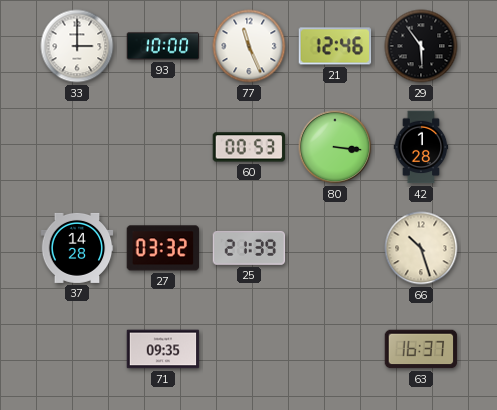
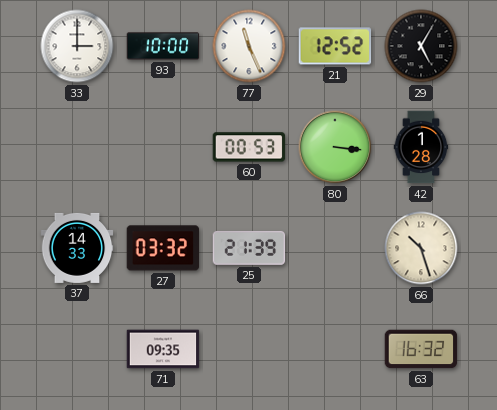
21: 12:46 -> 12:52
29: 5:54 -> 5:05
37: 14:28 -> 14:33
63: 16:37 -> 16:32
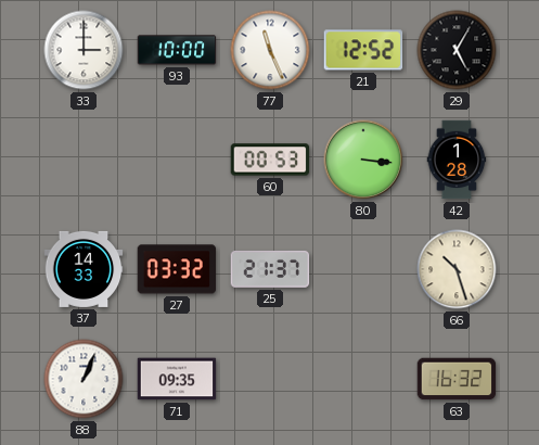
25: 21:39 -> 21:37
88: none -> 1:04
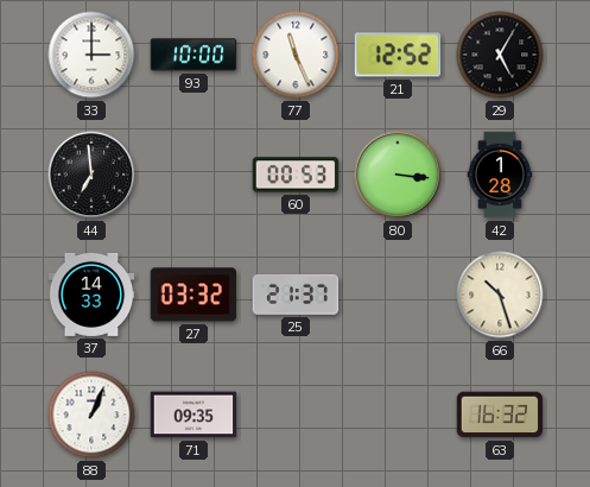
44: none -> 6:59
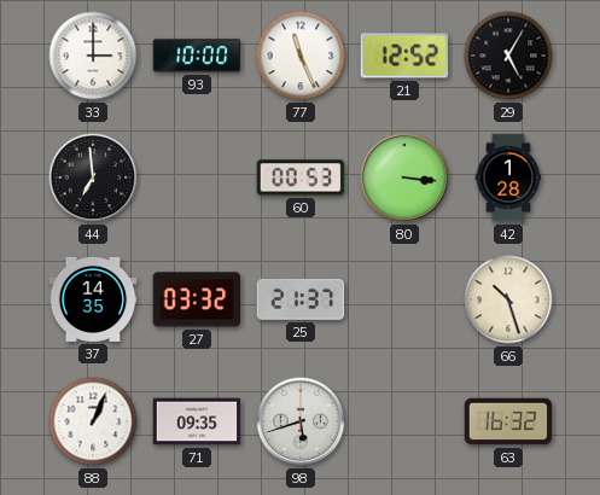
37: 14:33 -> 14:35
98: none -> 5:42
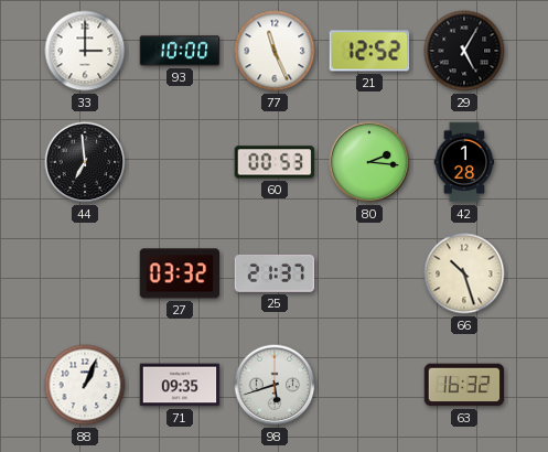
80: 3:16 -> 2:16
37: 14:35 -> none
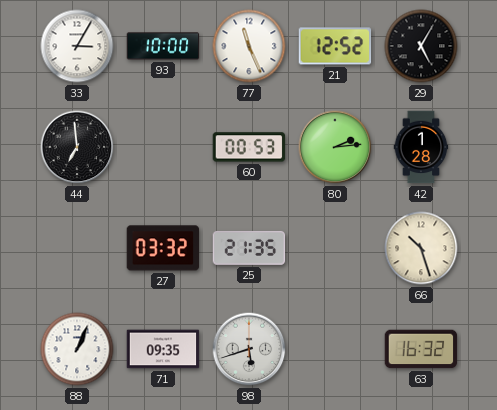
33: 3:00 -> 3:05
80: 2:16 -> 2:14
25: 21:37 -> 21:35
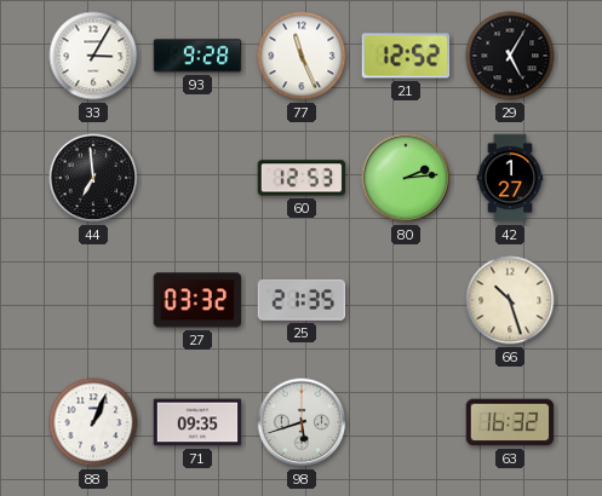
93: 10:00 -> 9:28
60: 00:53 -> 12:53
42: 1:28 -> 1:27
